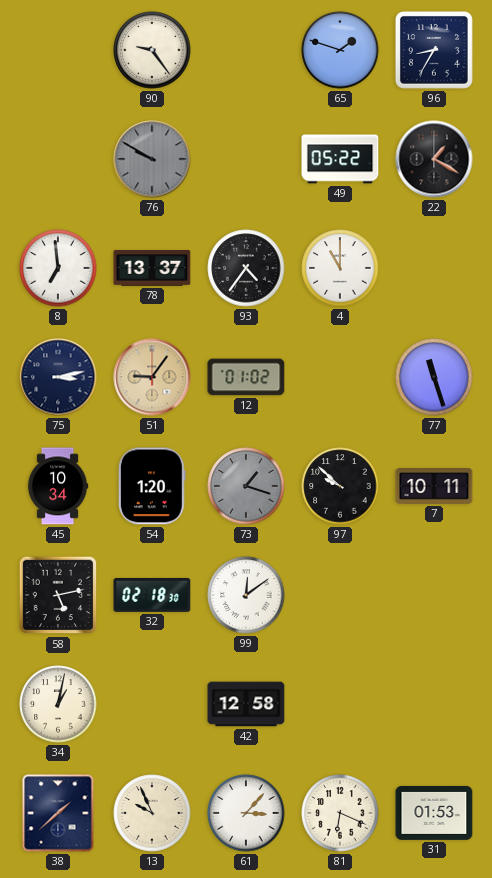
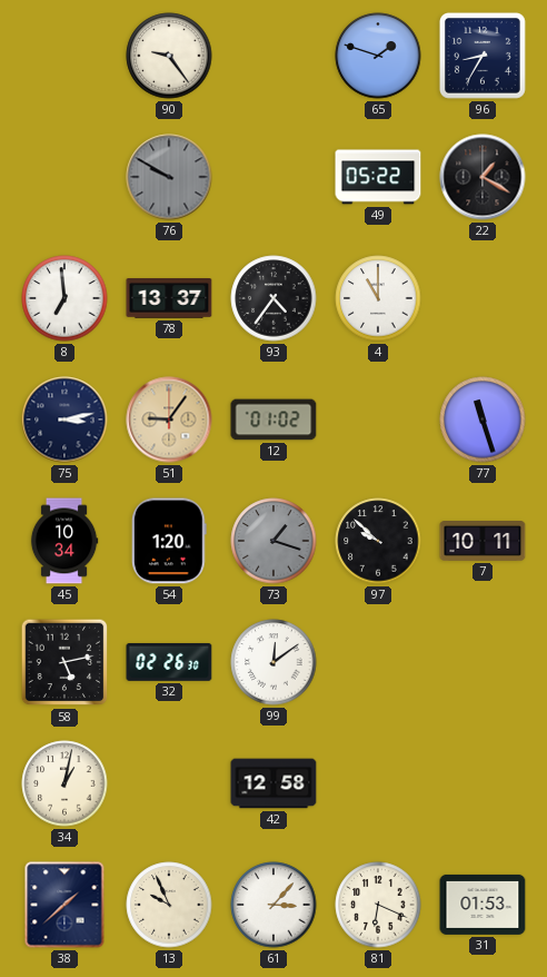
32: 02:18 -> 02:26
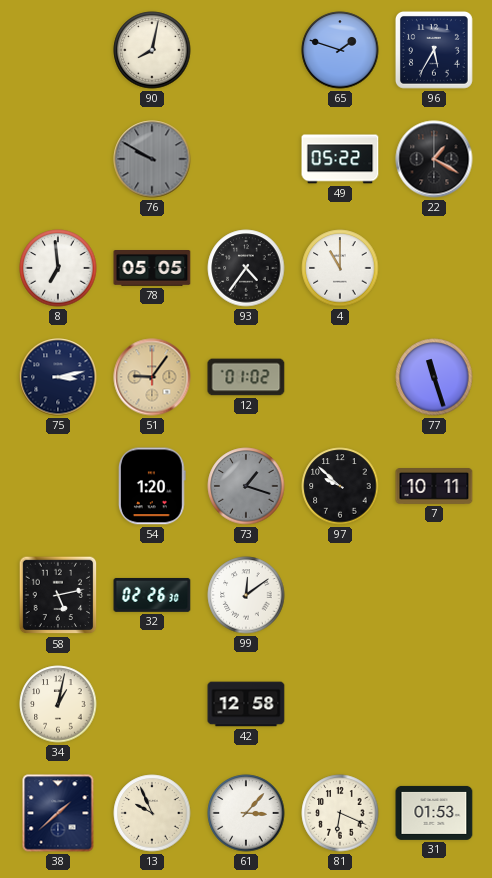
90: 9:24 -> 8:02
96: 8:35 -> 5:35
78: 13:37 -> 05:05
45: 10:34 -> none
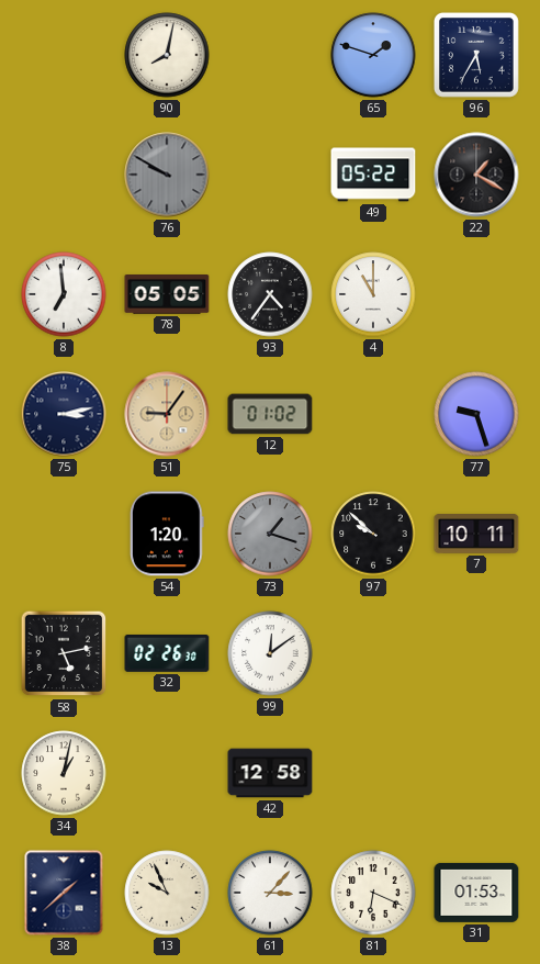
77: 11:27 -> 9:27
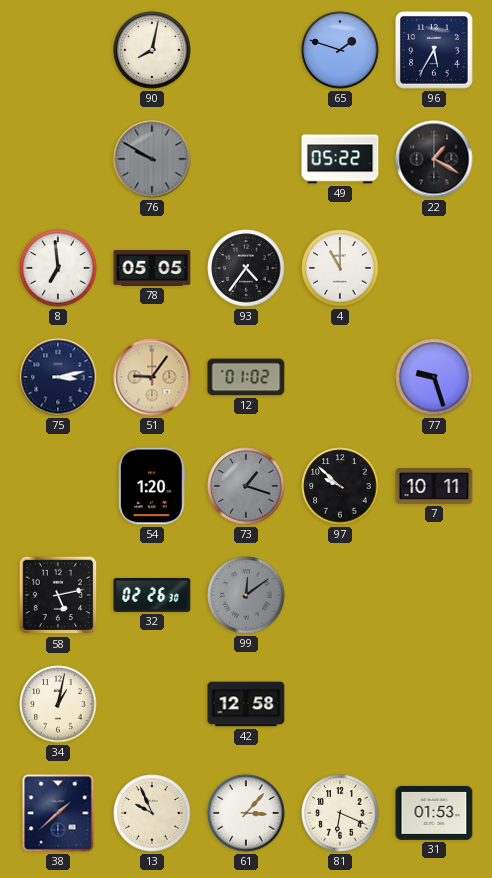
99 dial: white -> grey
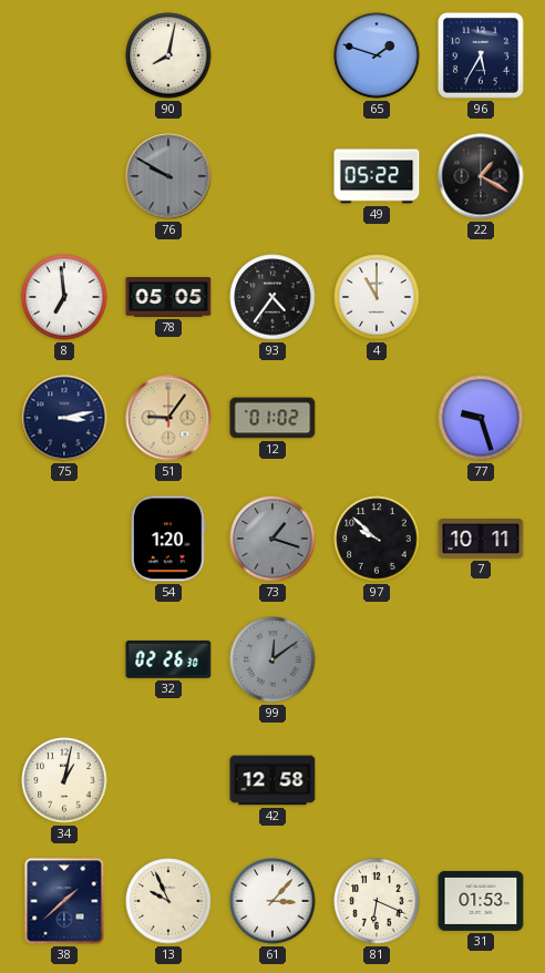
58: 5:13 -> none
